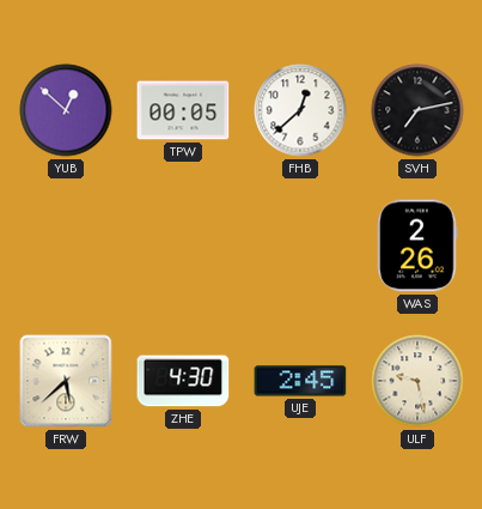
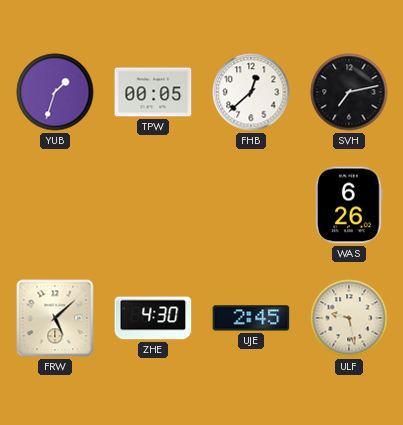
YUB: 12:52 -> 1:33
WAS: 2:26 -> 6:26
FRW: 5:38 -> 5:08
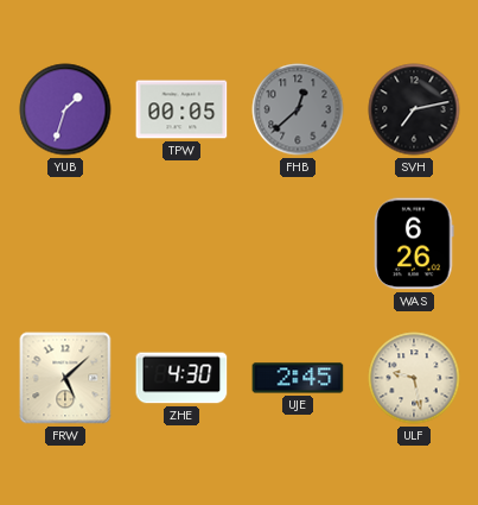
FHB dial: white -> grey
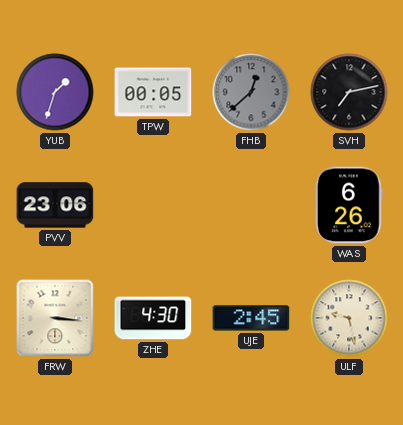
PVV: none -> 23:06
FRW: 5:08 -> 3:16
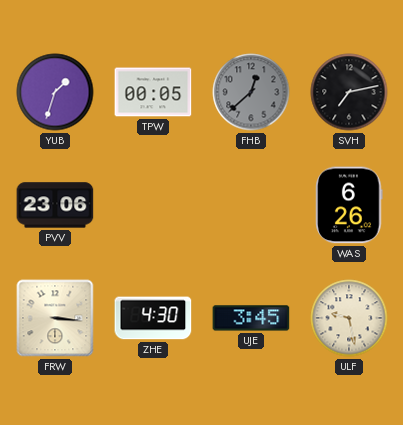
UJE: 2:45 -> 3:45
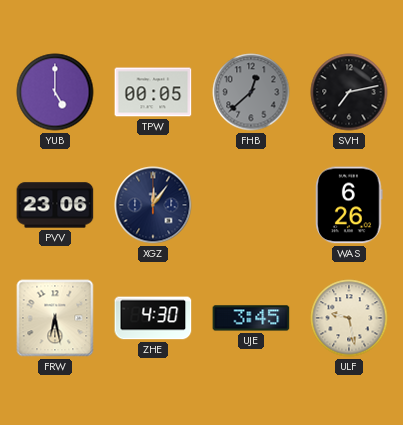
YUB: 1:33 -> 5:00
XGZ: none -> 12:06
FRW: 3:16 -> 6:28
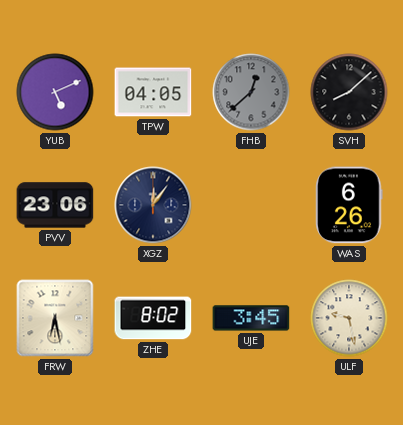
YUB: 5:00 -> 5:11
TPW: 00:05 -> 04:05
SVH: 7:13 -> 8:08
ZHE: 4:30 -> 8:02
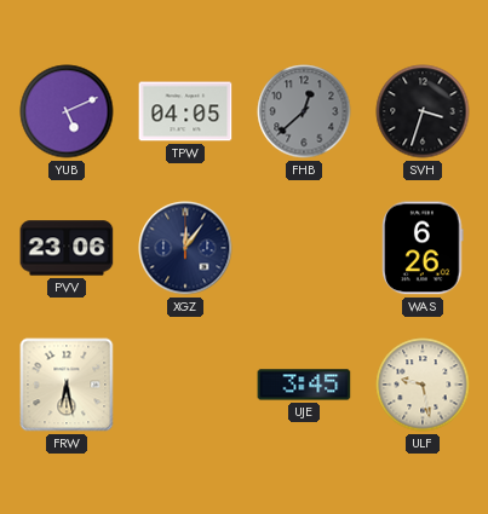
SVH: 8:08 -> 3:33
ZHE: 8:02 -> none
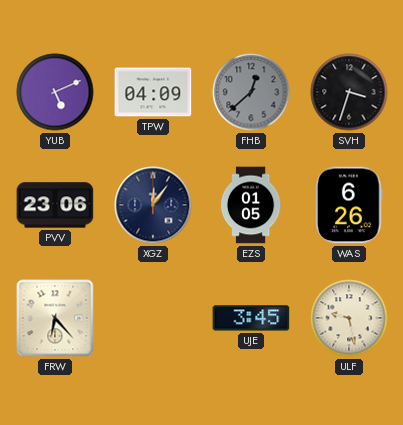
TPW: 04:05 -> 04:09
EZS: none -> 01:05
FRW: 6:28 -> 6:23
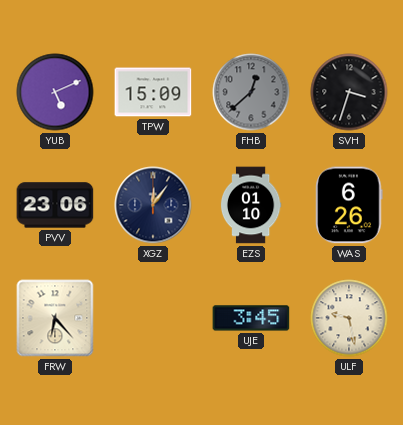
TPW: 04:09 -> 15:09
EZS: 01:05 -> 01:10
